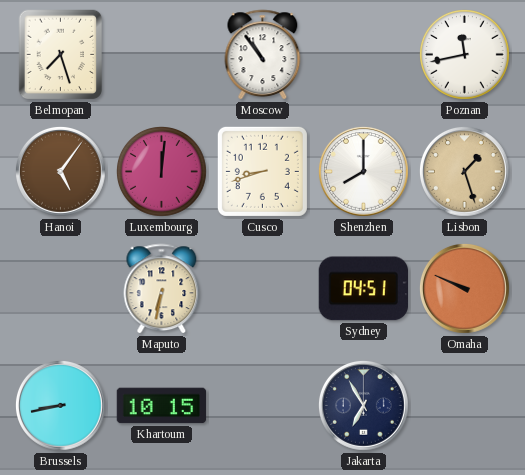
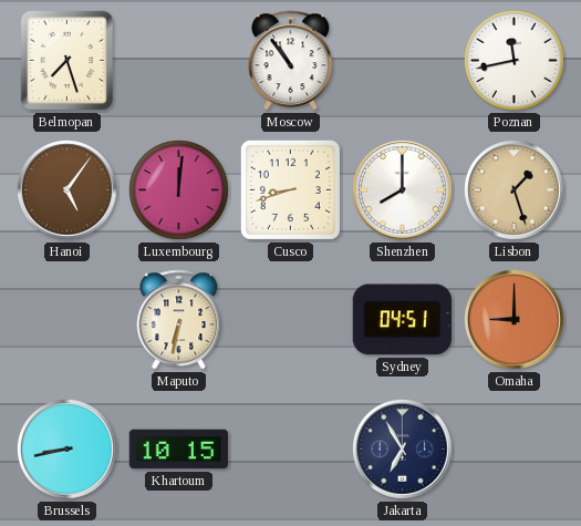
Omaha: 9:49 -> 9:00
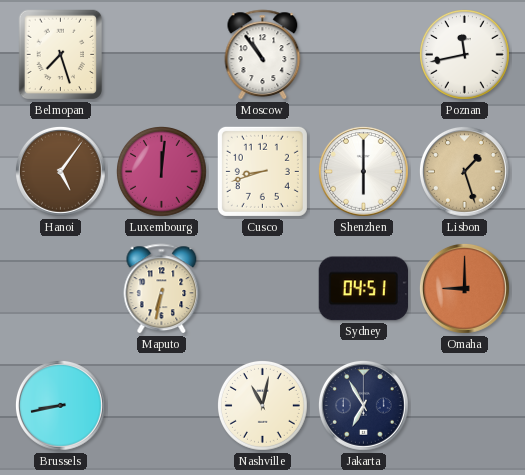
Shenzhen: 8:00 -> 6:00
Khartoum: 10:15 -> none
Nashville: none -> 11:02
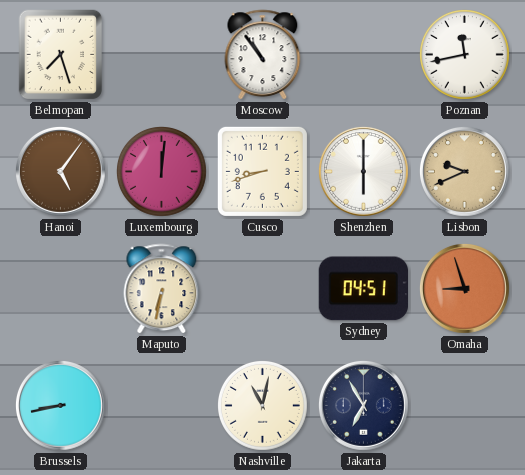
Lisbon: 1:27 -> 9:41
Omaha: 9:00 -> 8:57
